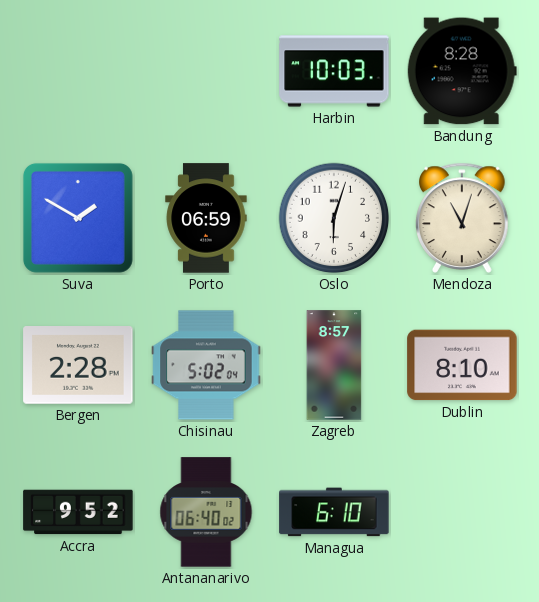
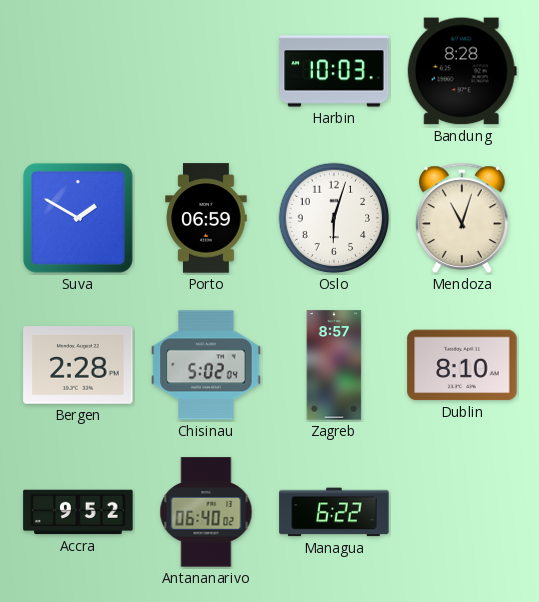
Managua: 6:10 -> 6:22
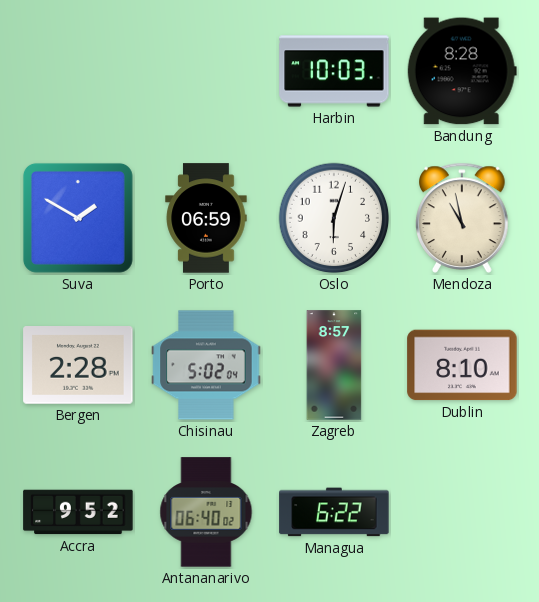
Mendoza: 11:03 -> 10:58
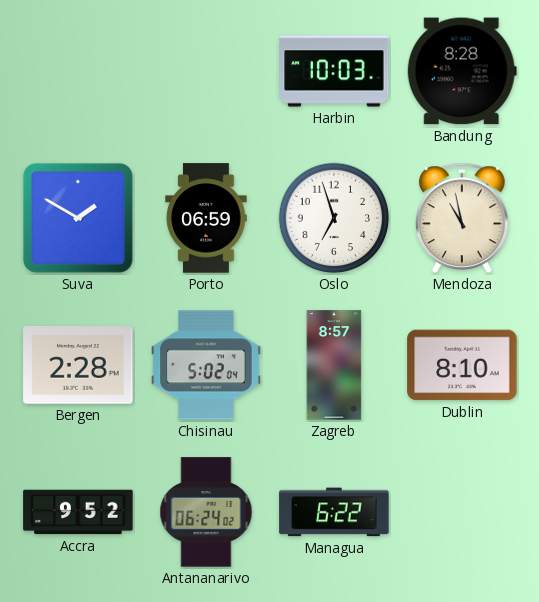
Oslo: 6:03 -> 6:57
Antananarivo: 06:40 -> 06:24
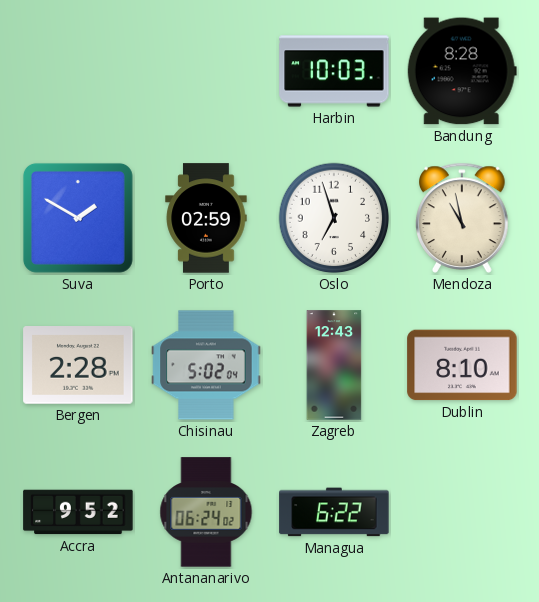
Porto: 06:59 -> 02:59
Zagreb: 8:57 -> 12:43
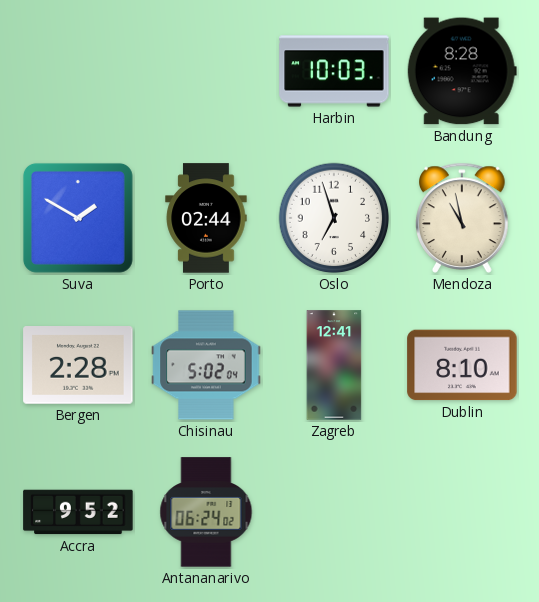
Porto: 02:59 -> 02:44
Zagreb: 12:43 -> 12:41
Managua: 6:22 -> none
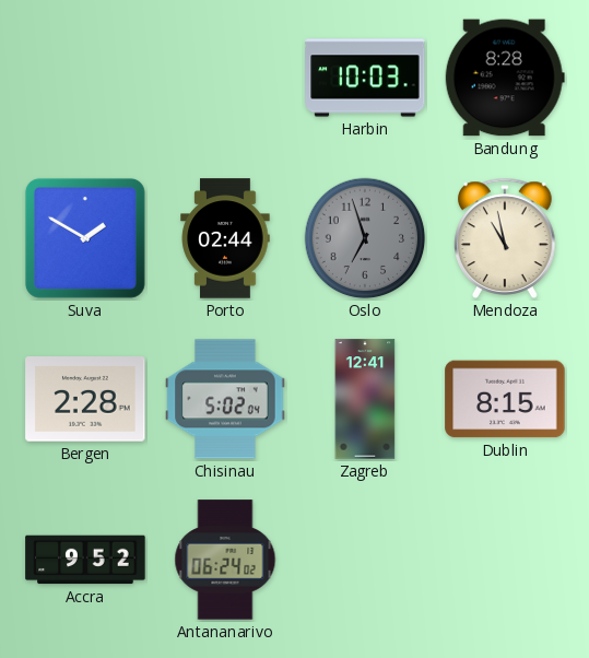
Oslo dial: white -> grey
Dublin: 8:10 -> 8:15
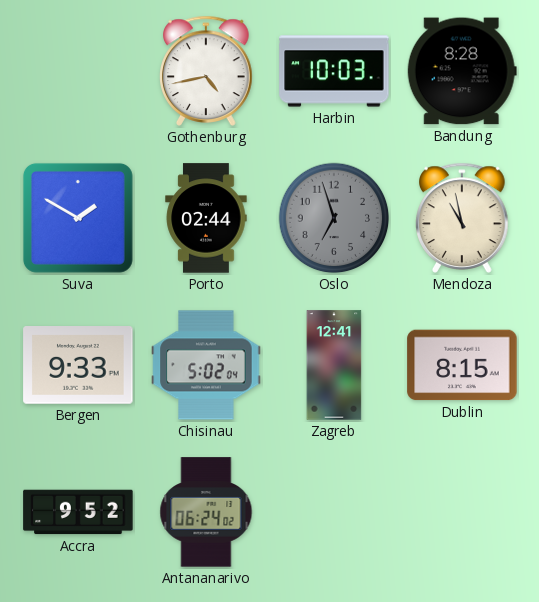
Gothenburg: none -> 4:43
Bergen: 2:28 -> 9:33
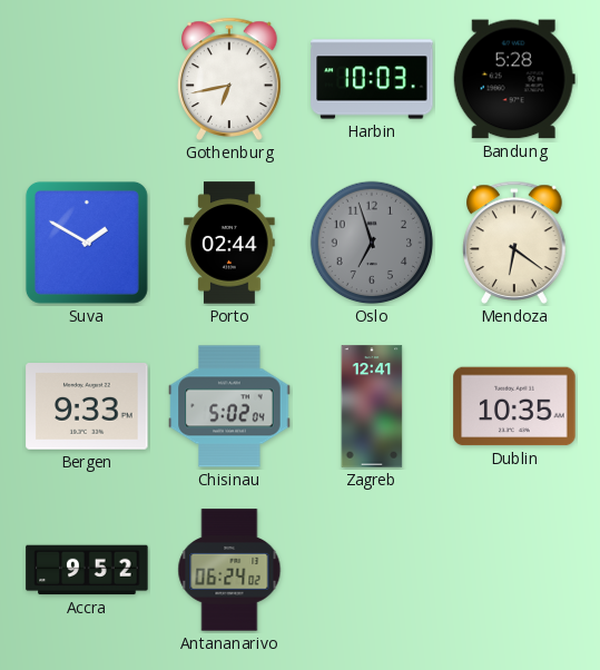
Gothenburg: 4:43 -> 6:43
Bandung: 8:28 -> 5:28
Mendoza: 10:58 -> 6:21
Dublin: 8:15 -> 10:35
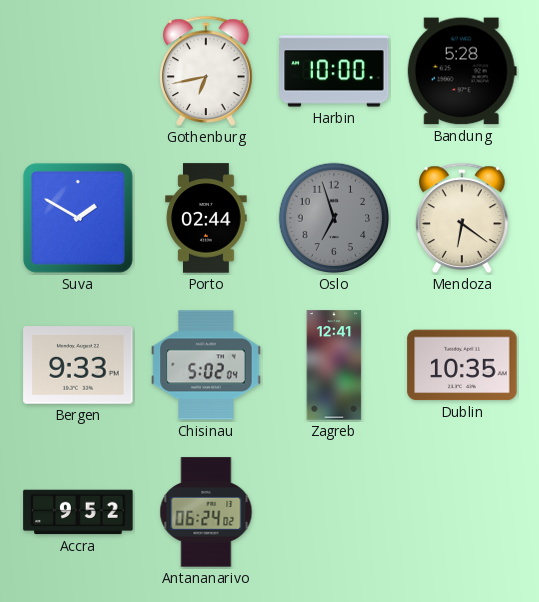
Harbin: 10:03 -> 10:00
